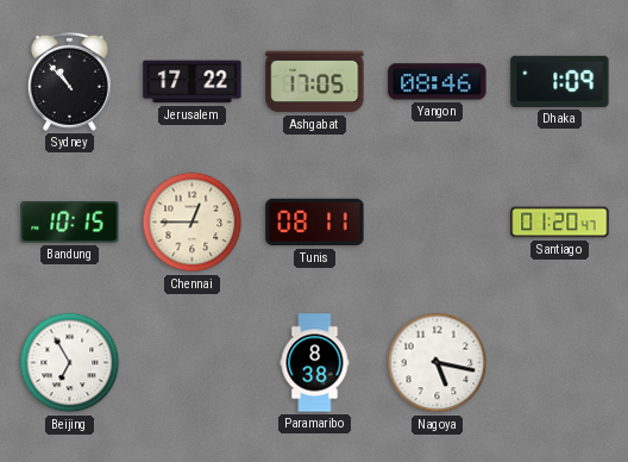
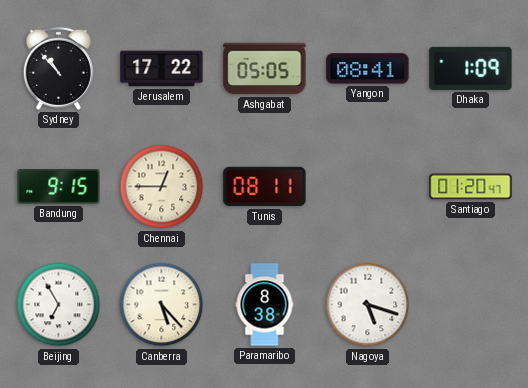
Ashgabat: 17:05 -> 05:05
Yangon: 08:46 -> 08:41
Bandung: 10:15 -> 9:15
Canberra: none -> 5:23
Nagoya: 5:17 -> 5:18
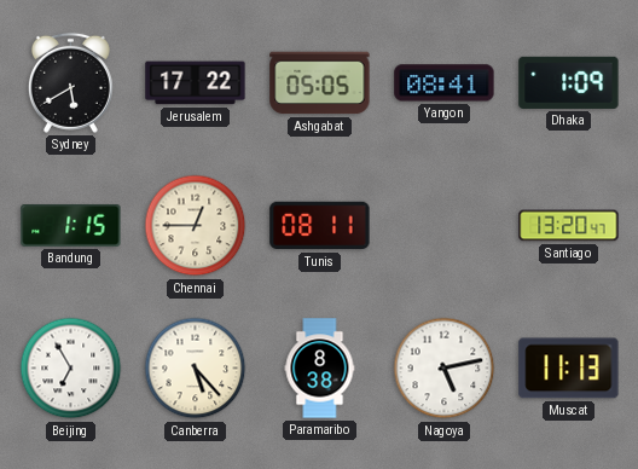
Sydney: 10:53 -> 5:40
Bandung: 9:15 -> 1:15
Santiago: 01:20 -> 13:20
Nagoya: 5:18 -> 5:13
Muscat: none -> 11:13
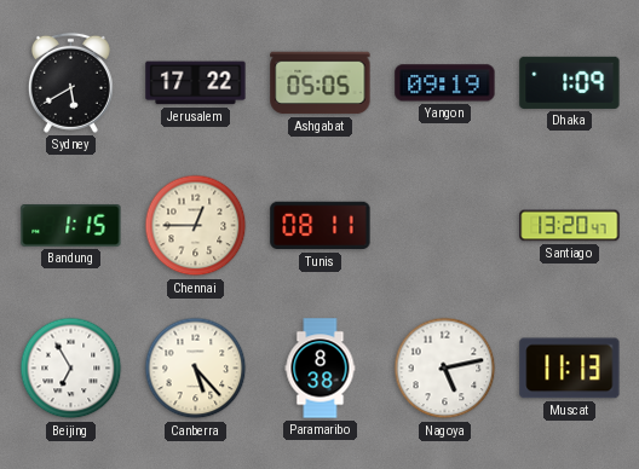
Yangon: 08:41 -> 09:19
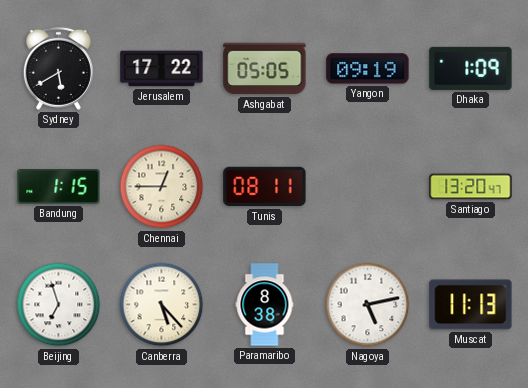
Beijing: 6:55 -> 6:57
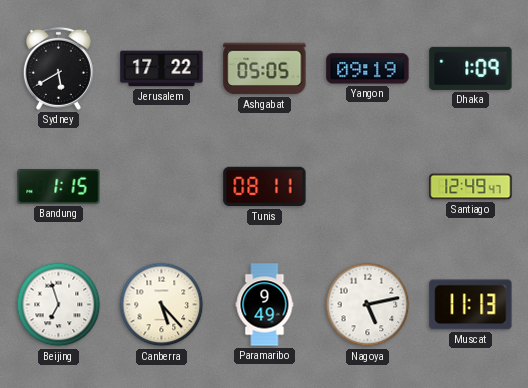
Chennai: 12:45 -> none
Santiago: 13:20 -> 12:49
Paramaribo: 8:38 -> 9:49
